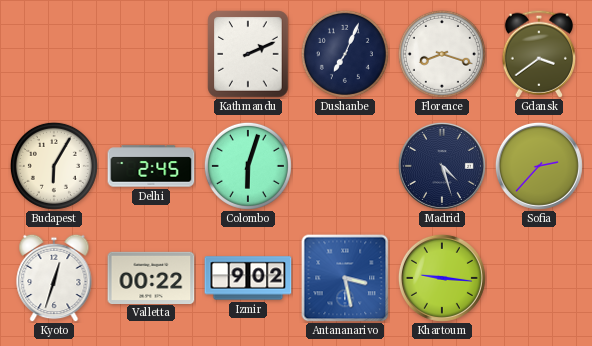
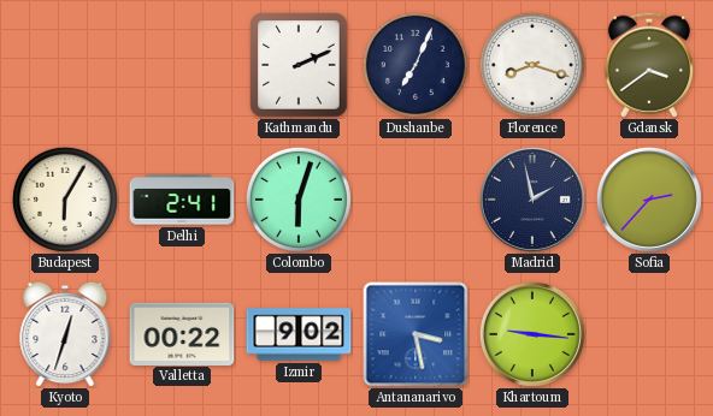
Delhi: 2:45 -> 2:41
Madrid: 4:27 -> 1:58
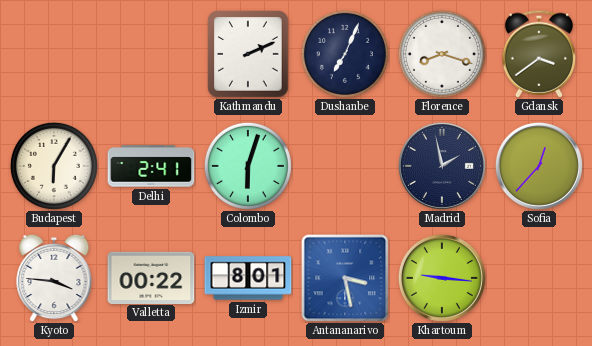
Sofia: 2:37 -> 12:37
Kyoto: 12:33 -> 3:46
Izmir: 9:02 -> 8:01
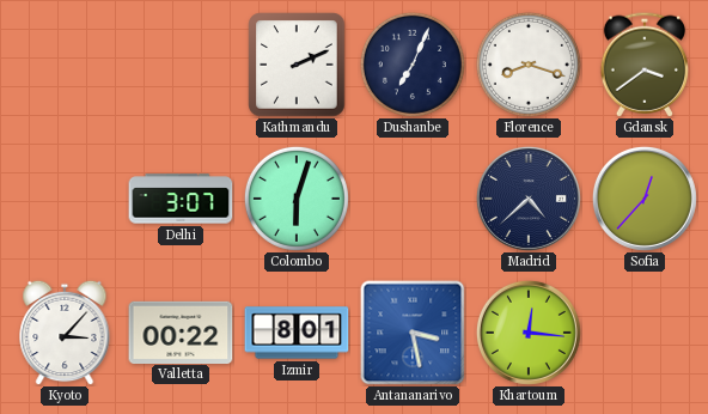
Budapest: 6:05 -> none
Delhi: 2:41 -> 3:07
Madrid: 1:58 -> 4:38
Kyoto: 3:46 -> 3:07
Khartoum: 9:16 -> 12:16
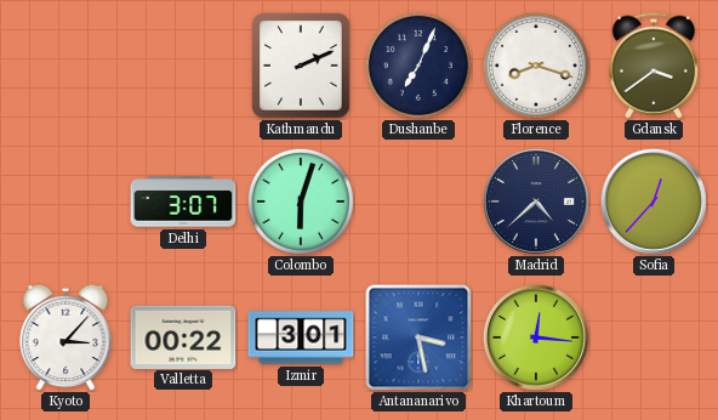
Izmir: 8:01 -> 3:01
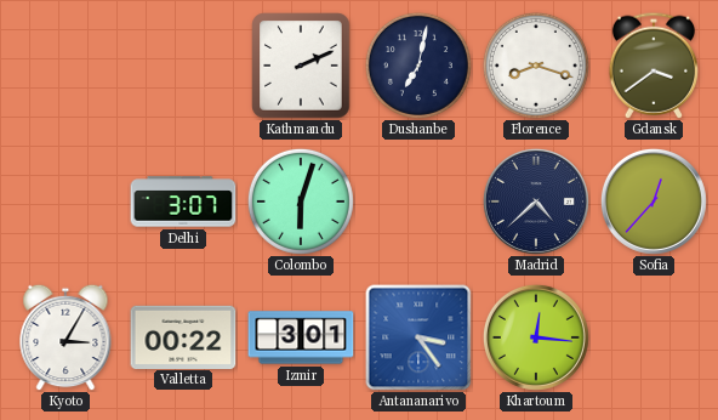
Dushanbe: 7:04 -> 7:02
Kyoto: 3:07 -> 3:05
Antananarivo: 3:28 -> 3:24
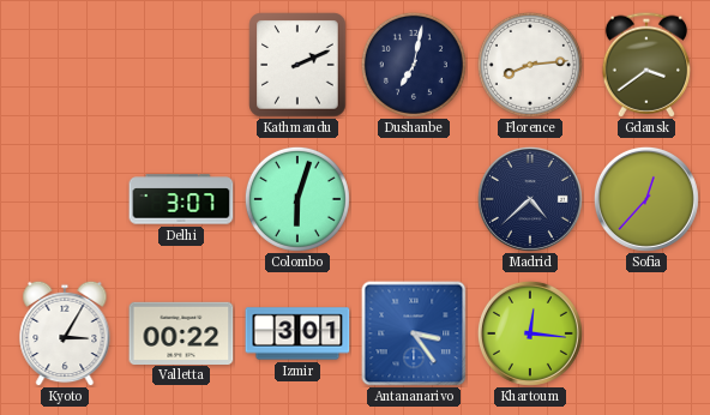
Florence: 8:18 -> 8:14
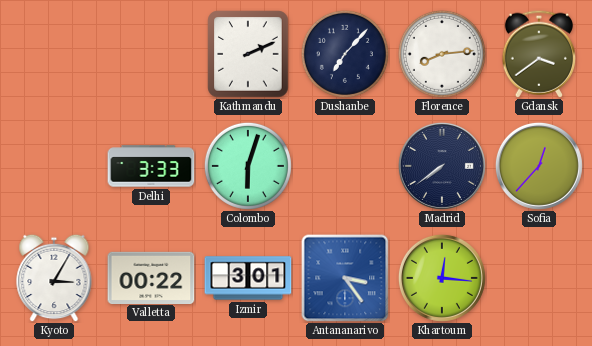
Dushanbe: 7:02 -> 7:07
Delhi: 3:07 -> 3:33
Madrid: 4:38 -> 7:39
